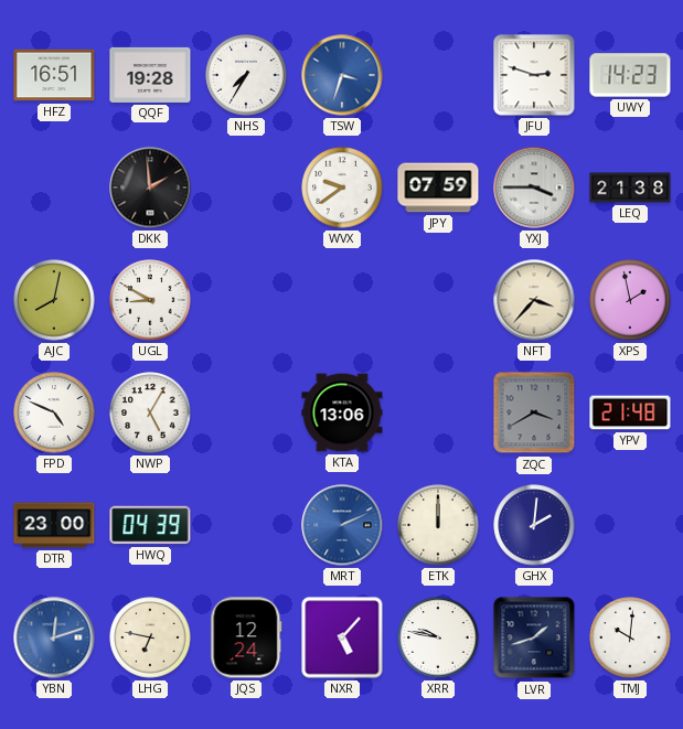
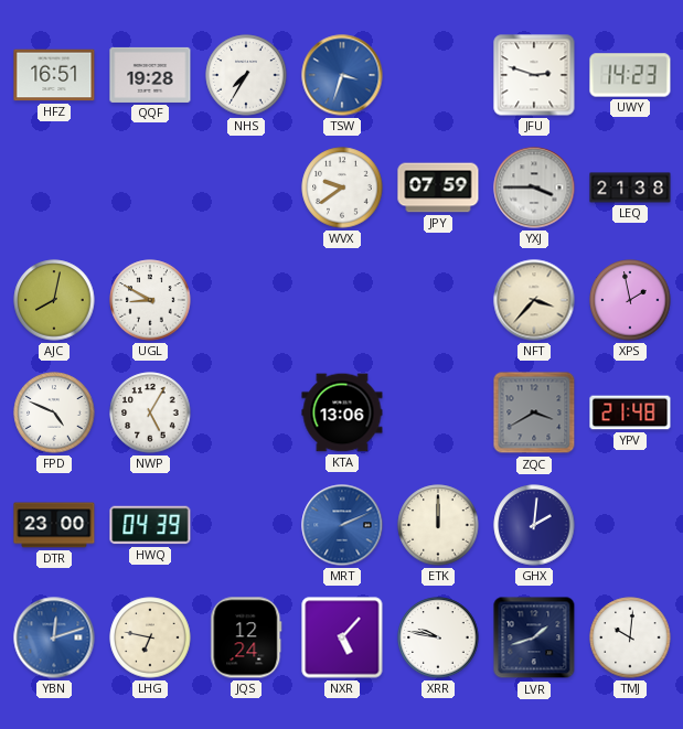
DKK: 1:59 -> none
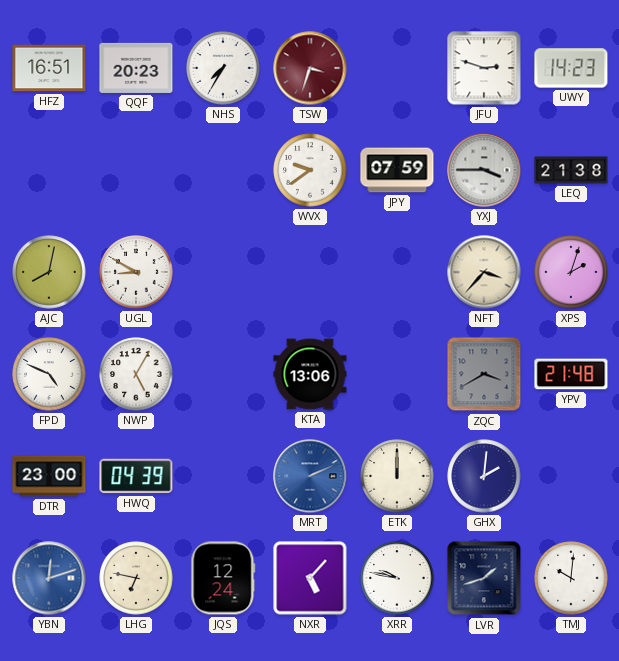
QQF: 19:28 -> 20:23
TSW dial: blue -> burgundy
XPS: 1:58 -> 2:03
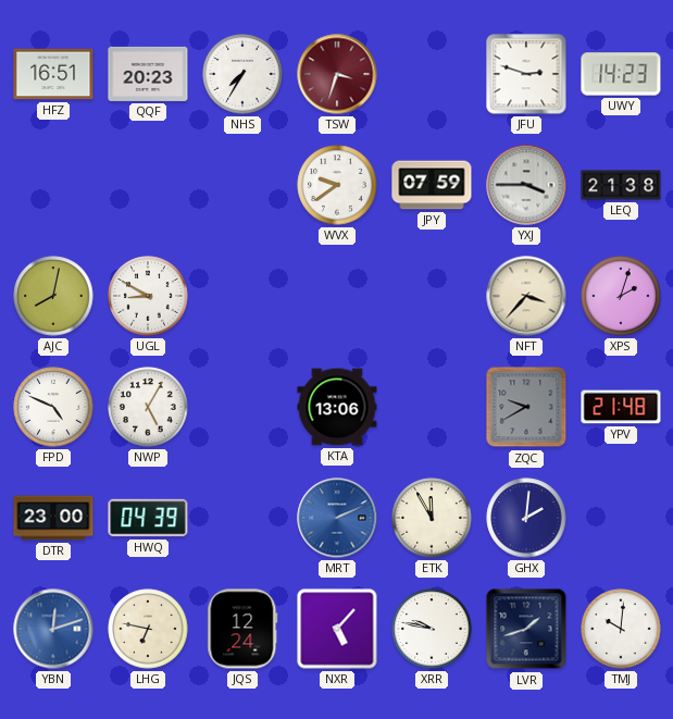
ZQC: 3:40 -> 9:40
ETK: 12:00 -> 11:55
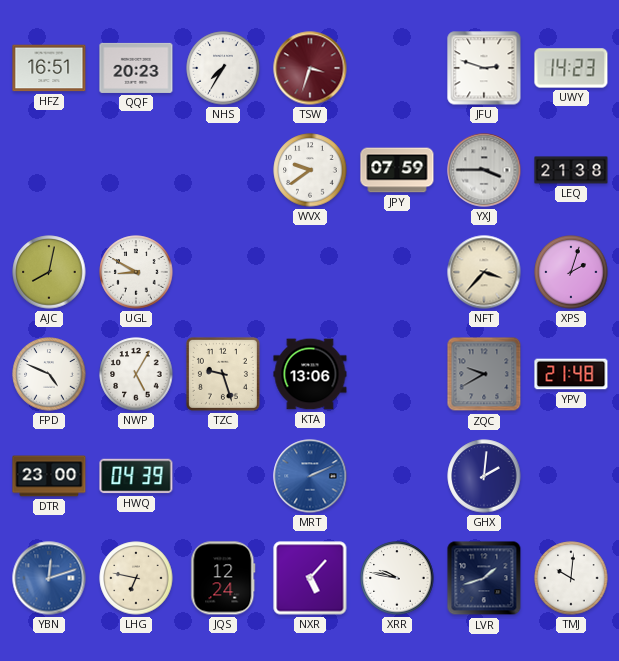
TZC: none -> 9:27
ETK: 11:55 -> none
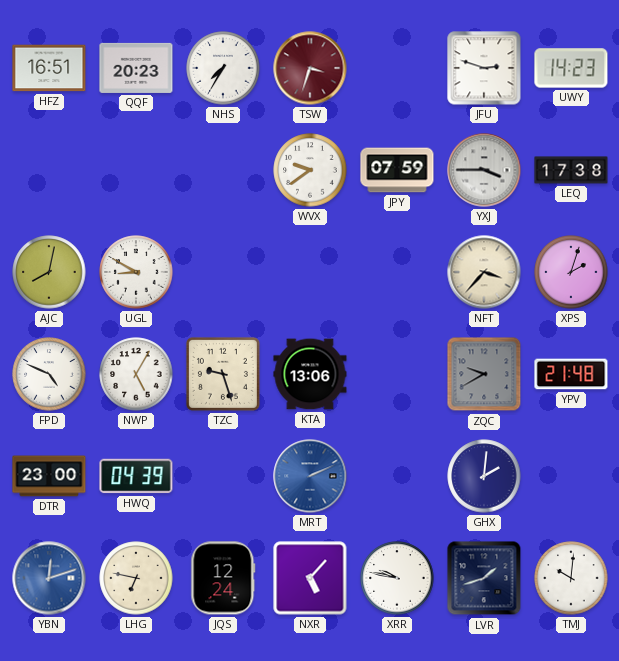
LEQ: 21:38 -> 17:38
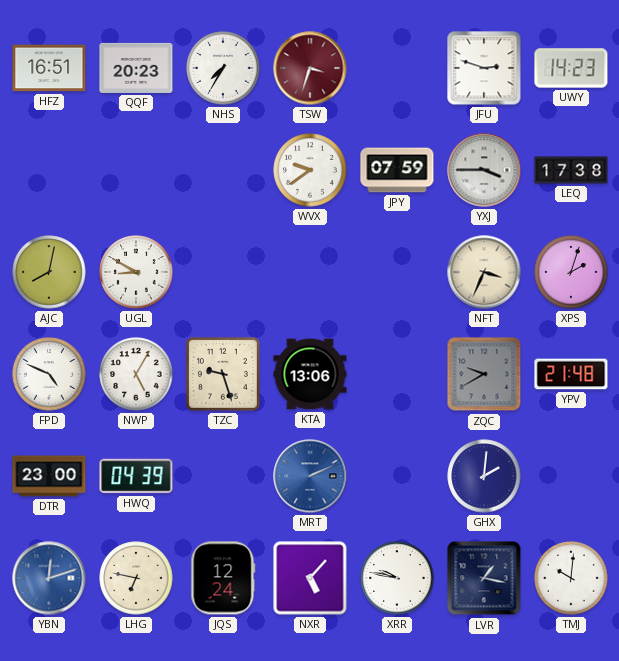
NFT: 3:37 -> 3:34
LVR: 1:42 -> 1:17
